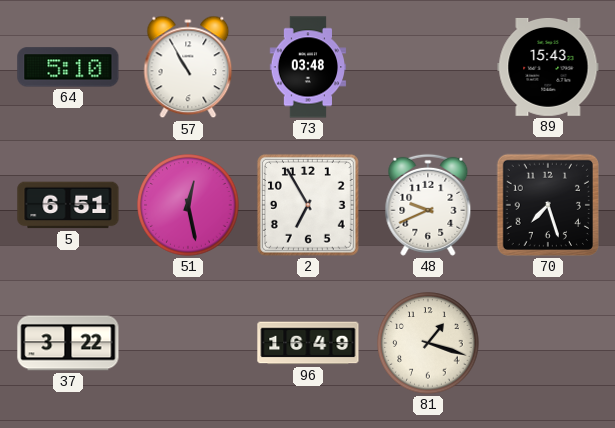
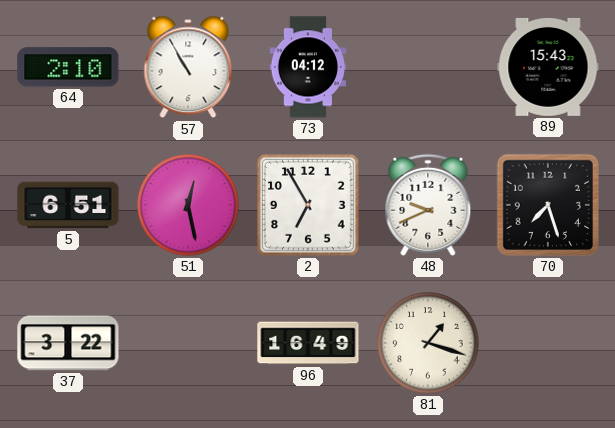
64: 5:10 -> 2:10
73: 03:48 -> 04:12
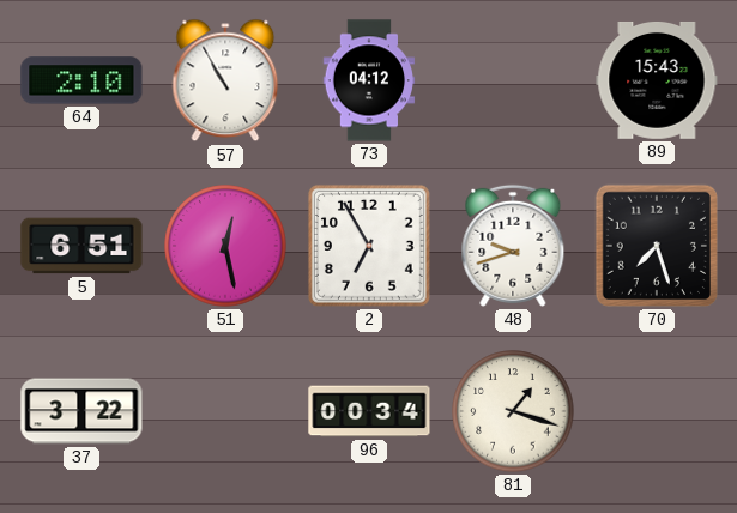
48: 9:41 -> 9:42
96: 16:49 -> 00:34
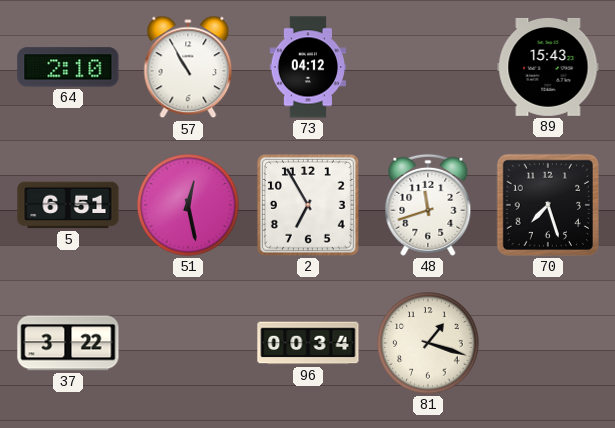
48: 9:42 -> 11:42
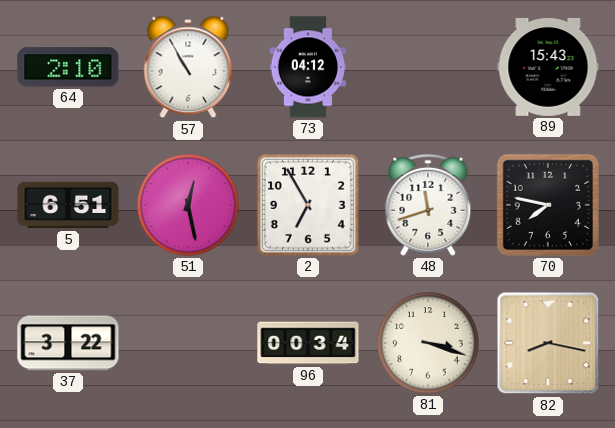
70: 7:27 -> 7:47
81: 1:18 -> 3:18
82: none -> 8:17
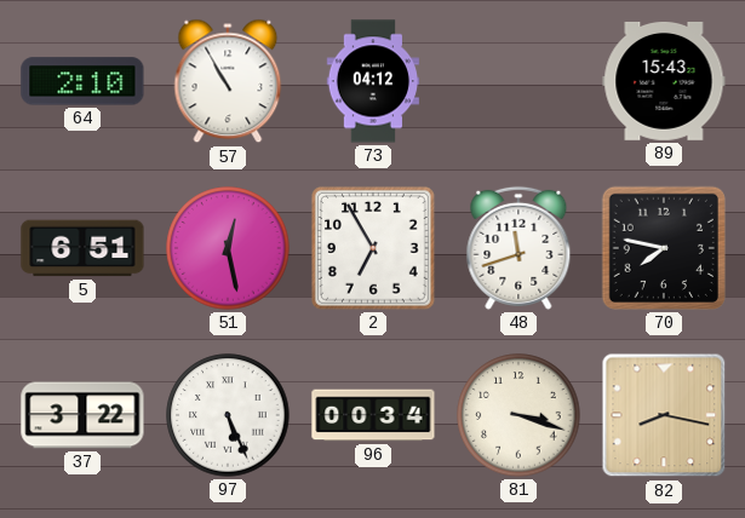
97: none -> 5:26
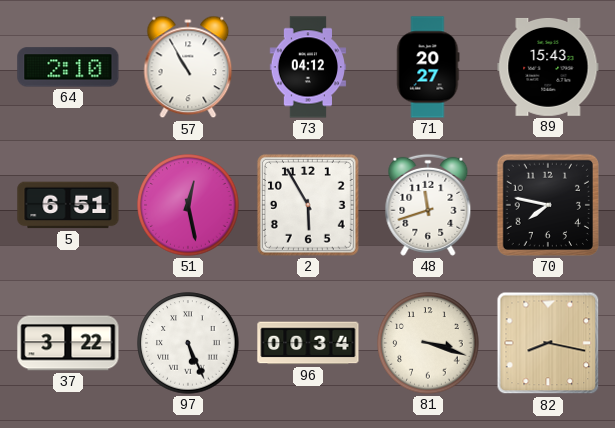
71: none -> 20:27
2: 6:55 -> 5:55
